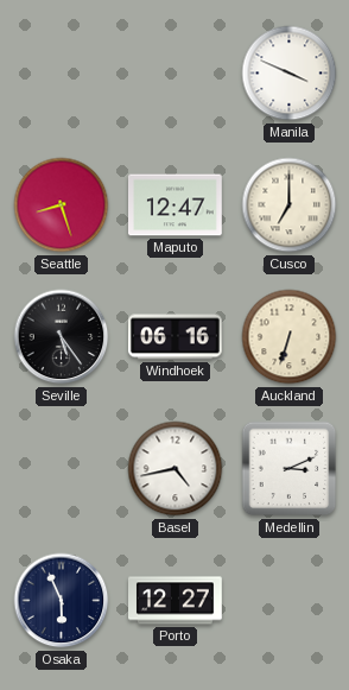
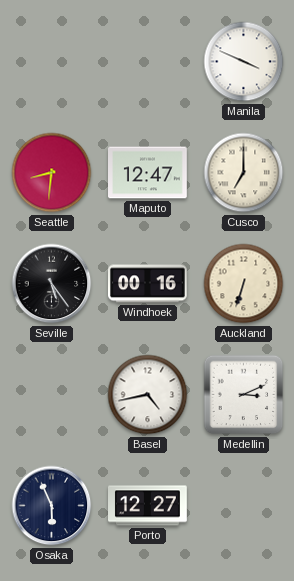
Seattle: 8:27 -> 8:31
Windhoek: 06:16 -> 00:16
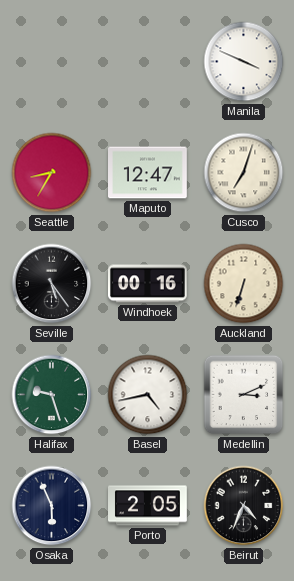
Seattle: 8:31 -> 8:35
Cusco: 7:00 -> 7:03
Halifax: none -> 9:27
Porto: 12:27 -> 2:05
Beirut: none -> 4:34
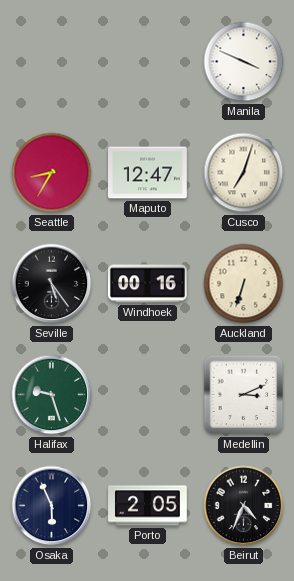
Basel: 4:43 -> none
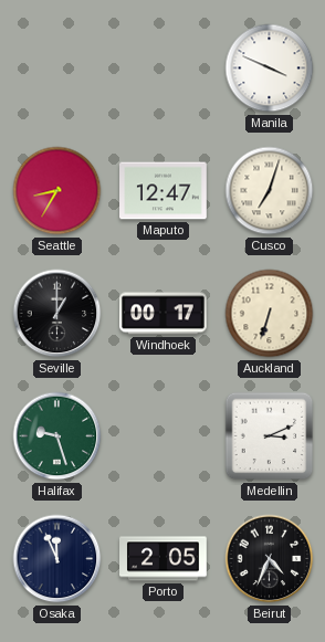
Seville: 5:24 -> 1:00
Windhoek: 00:16 -> 00:17
Osaka: 5:56 -> 11:56
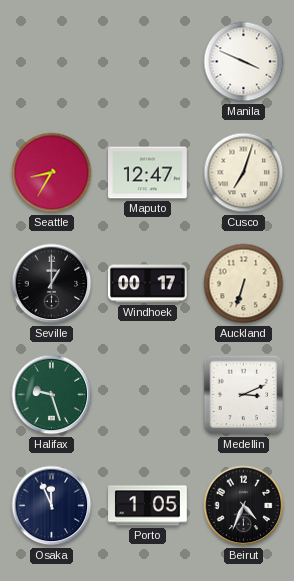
Porto: 2:05 -> 1:05
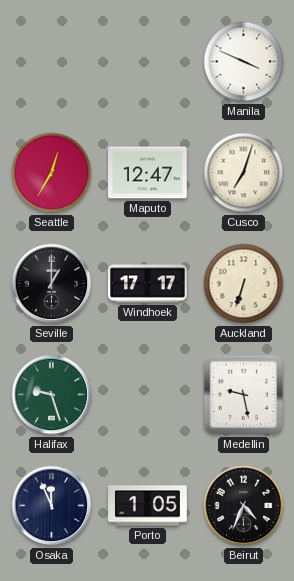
Seattle: 8:35 -> 12:35
Windhoek: 00:17 -> 17:17
Medellin: 3:11 -> 9:28
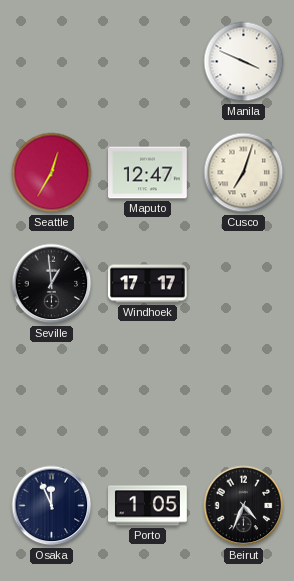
Seville: 1:00 -> 12:59
Auckland: 6:33 -> none
Halifax: 9:27 -> none
Medellin: 9:28 -> none
